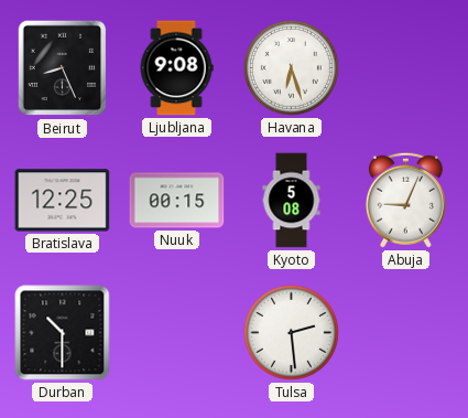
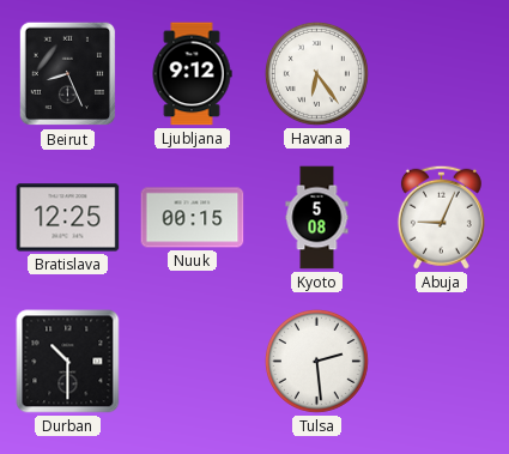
Ljubljana: 9:08 -> 9:12
Havana: 6:27 -> 6:24
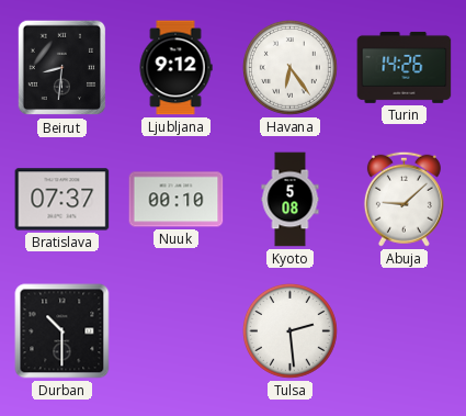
Beirut: 8:26 -> 8:31
Turin: none -> 14:26
Bratislava: 12:25 -> 07:37
Nuuk: 00:15 -> 00:10
Abuja: 9:04 -> 9:08
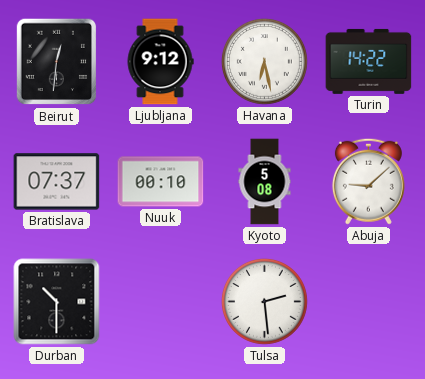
Beirut: 8:31 -> 12:31
Havana: 6:24 -> 6:28
Turin: 14:26 -> 14:22
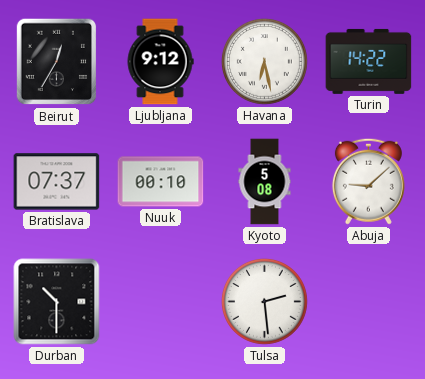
Beirut: 12:31 -> 12:35
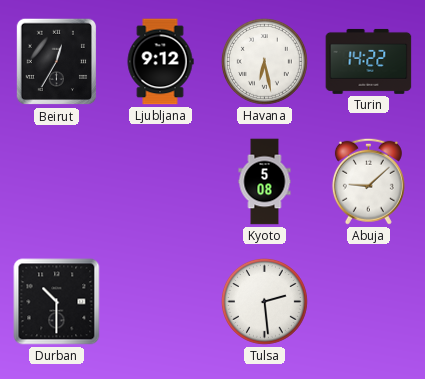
Bratislava: 07:37 -> none
Nuuk: 00:10 -> none
